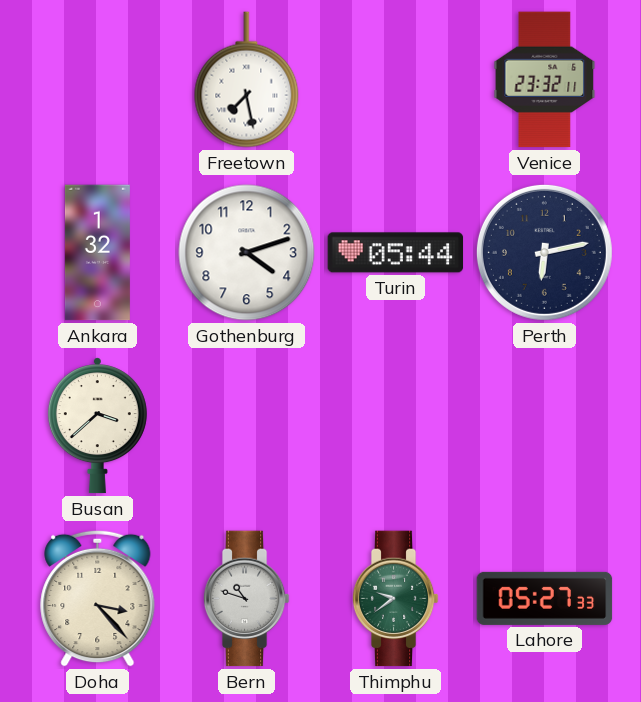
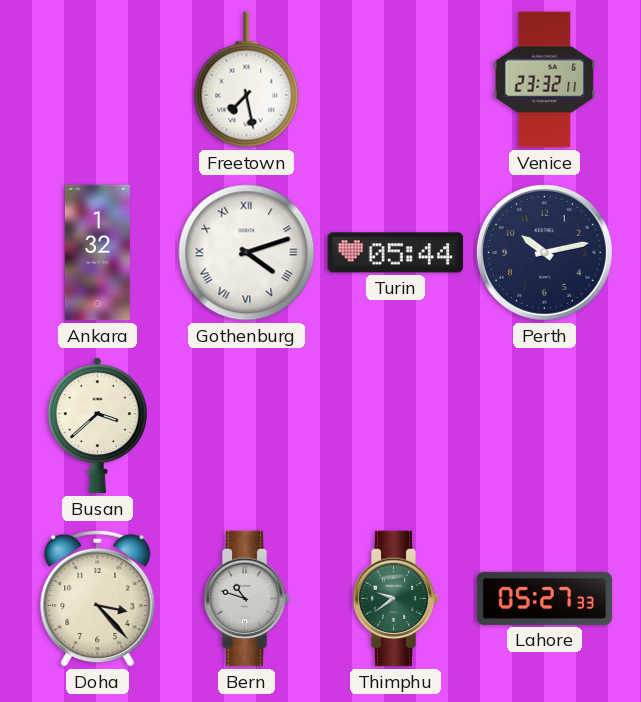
Gothenburg numerals: Arabic -> Roman
Perth: 6:13 -> 10:13
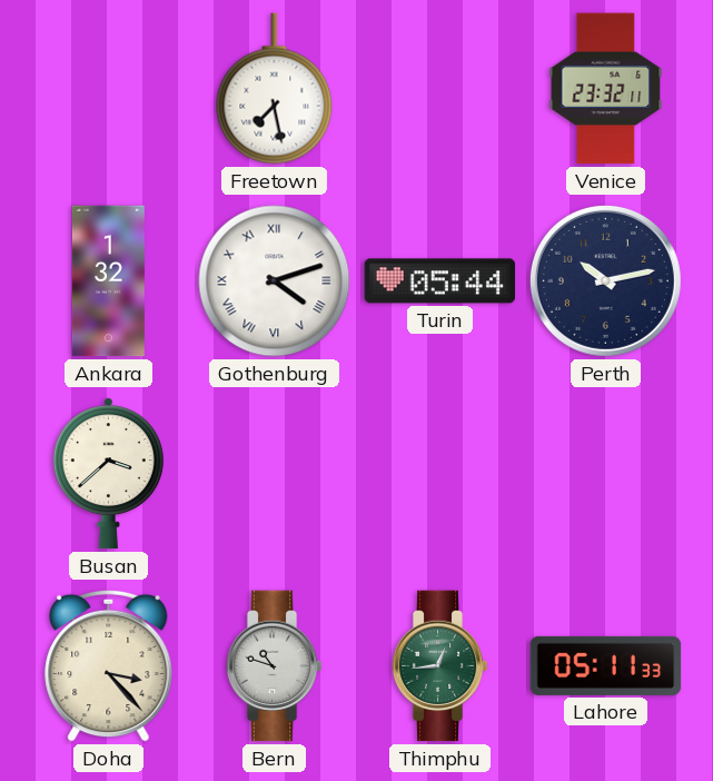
Thimphu: 9:39 -> 12:44
Lahore: 05:27 -> 05:11
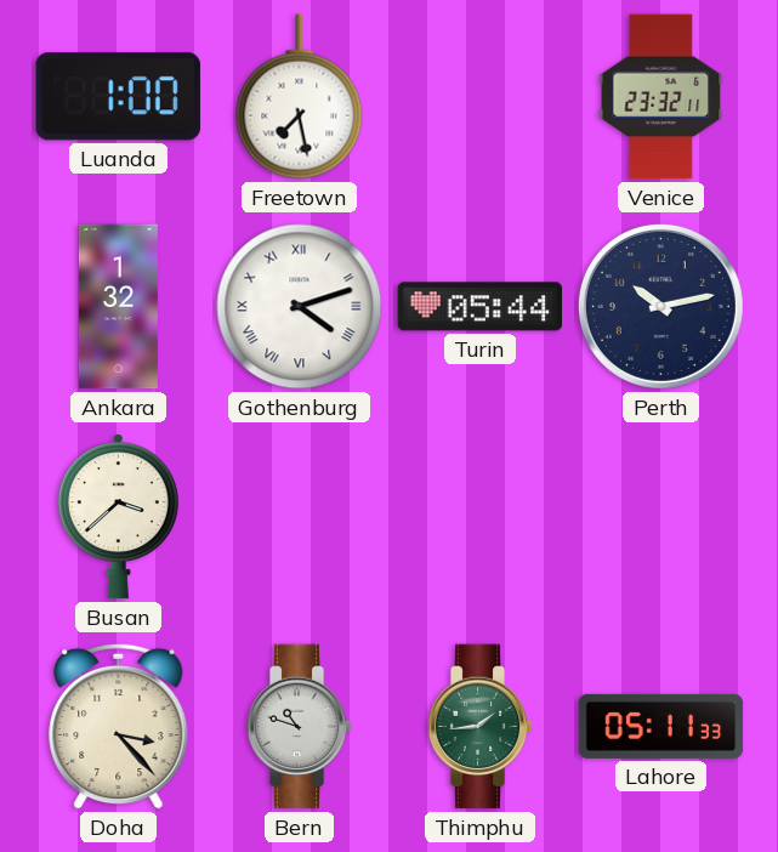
Luanda: none -> 1:00
Thimphu: 12:44 -> 1:44
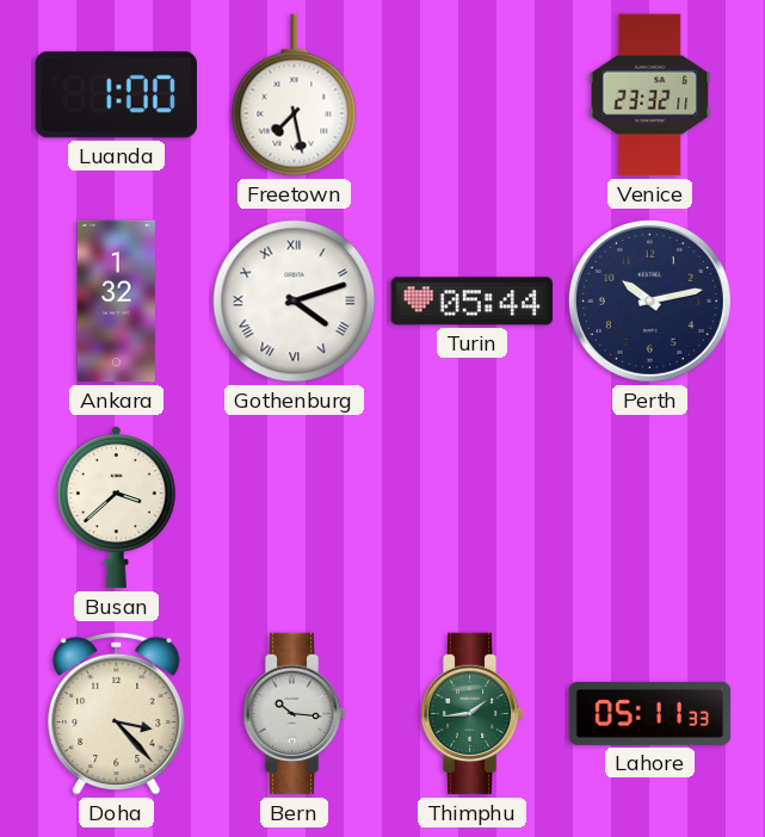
Bern: 10:48 -> 10:16
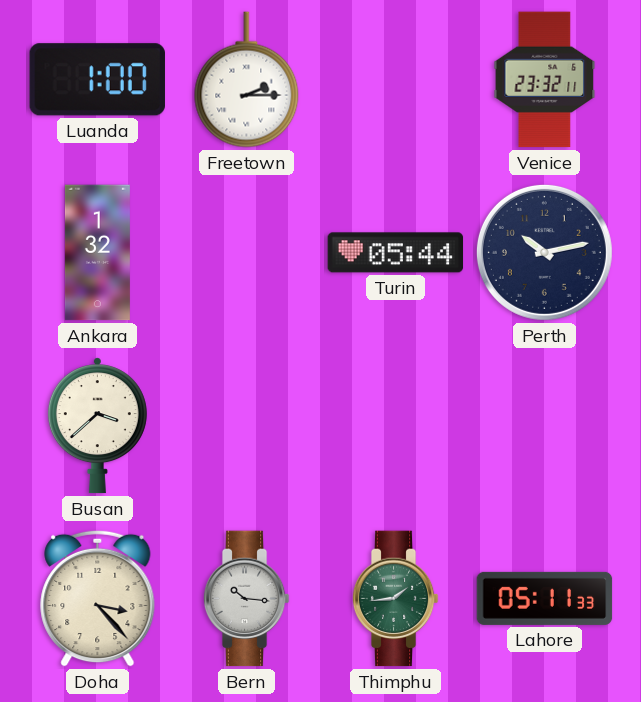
Freetown: 7:28 -> 2:15
Gothenburg: 4:12 -> none
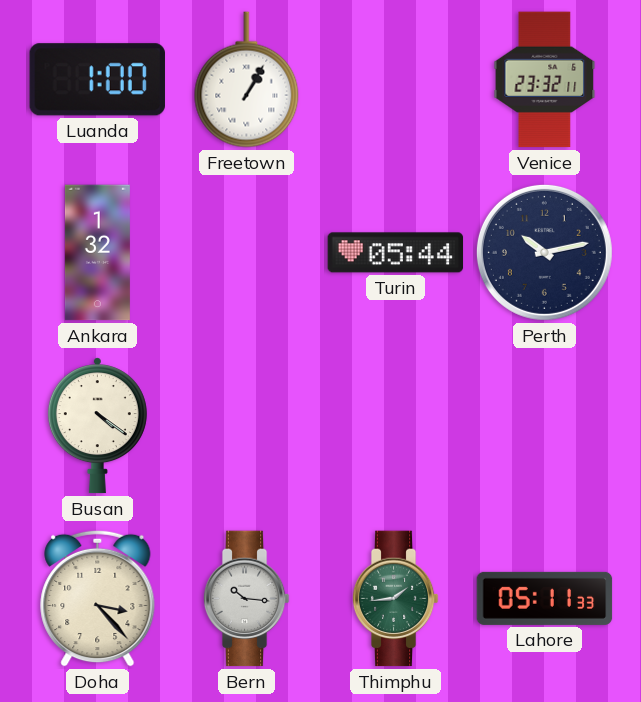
Freetown: 2:15 -> 1:05
Busan: 3:38 -> 4:21
